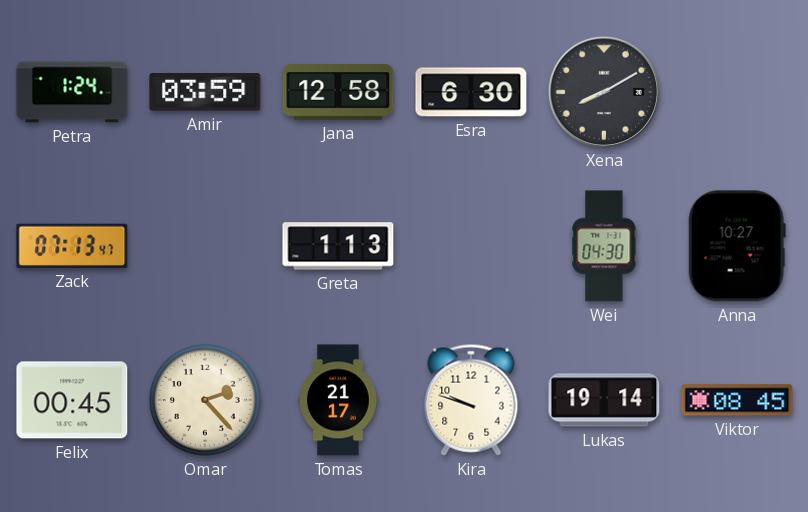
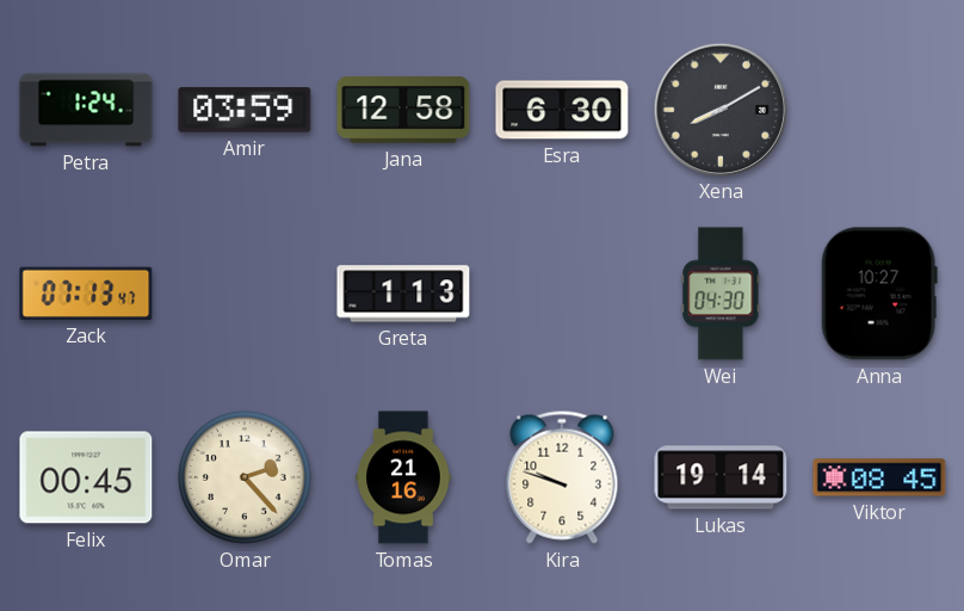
Tomas: 21:17 -> 21:16
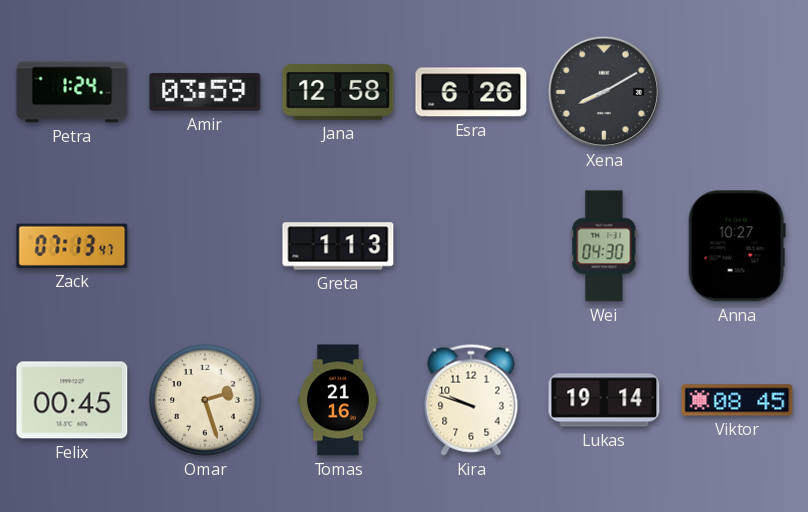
Esra: 6:30 -> 6:26
Omar: 2:23 -> 2:27
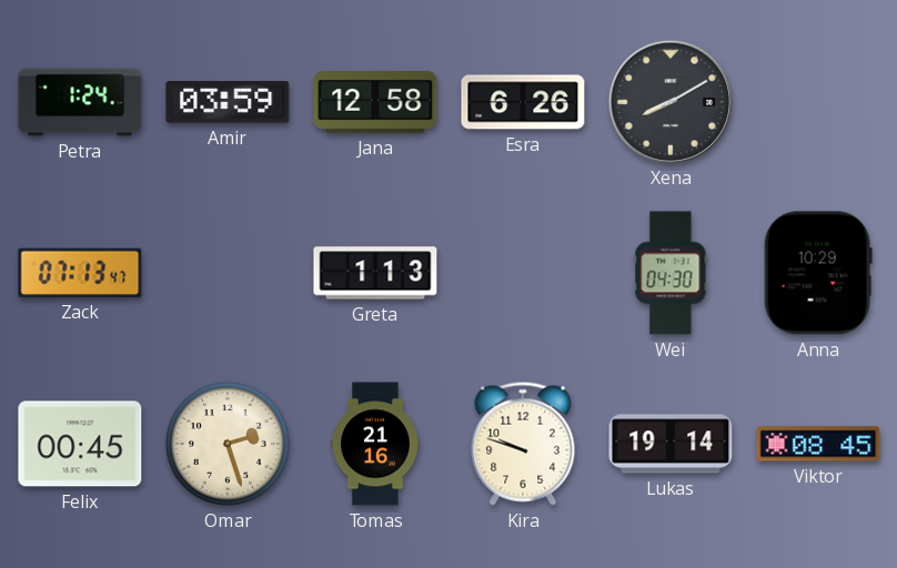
Anna: 10:27 -> 10:29
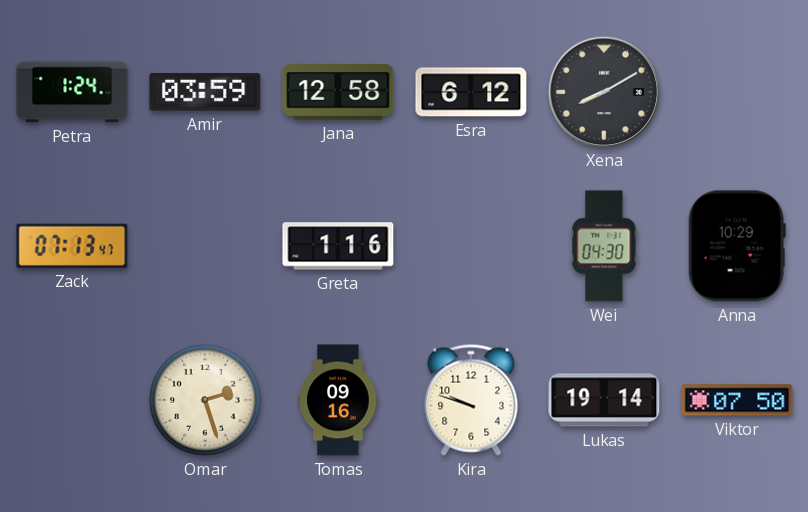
Esra: 6:26 -> 6:12
Greta: 1:13 -> 1:16
Felix: 00:45 -> none
Tomas: 21:16 -> 09:16
Viktor: 08:45 -> 07:50
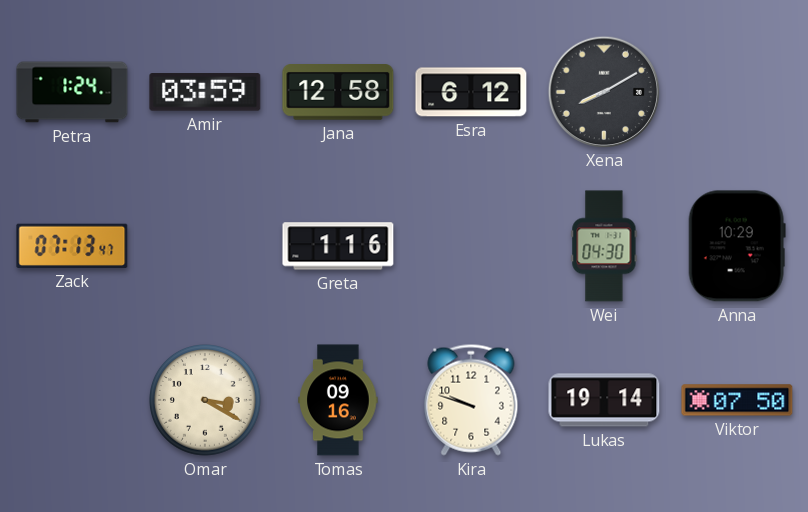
Omar: 2:27 -> 3:20
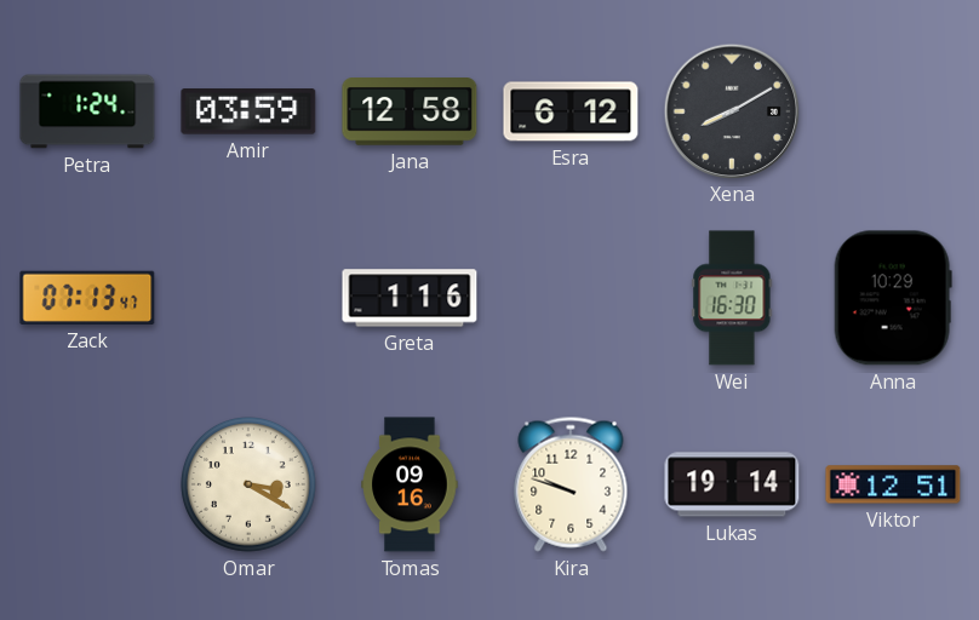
Wei: 04:30 -> 16:30
Viktor: 07:50 -> 12:51
